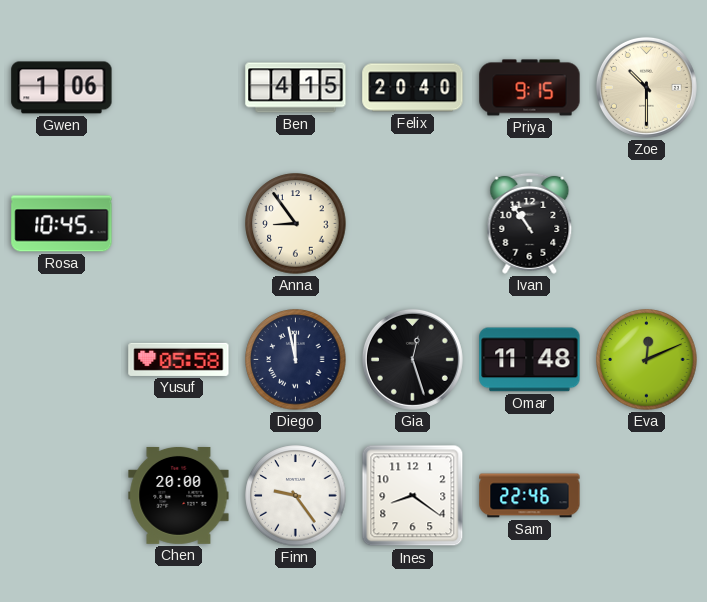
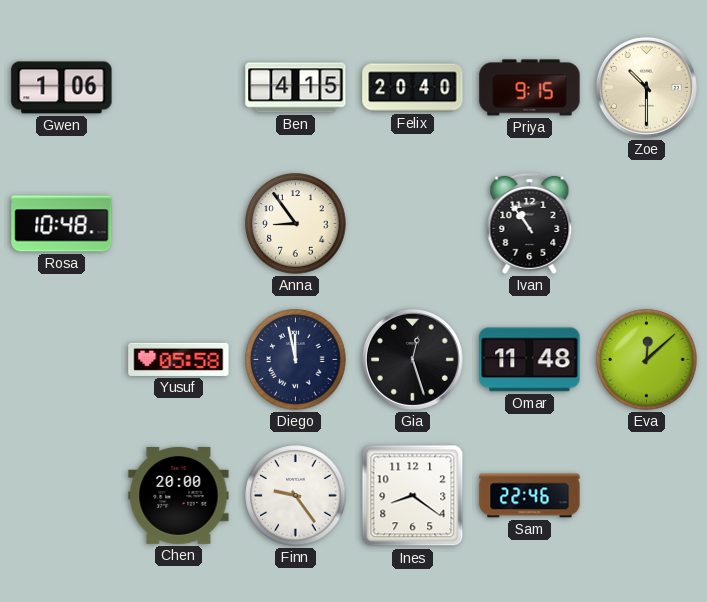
Rosa: 10:45 -> 10:48
Eva: 12:11 -> 12:08
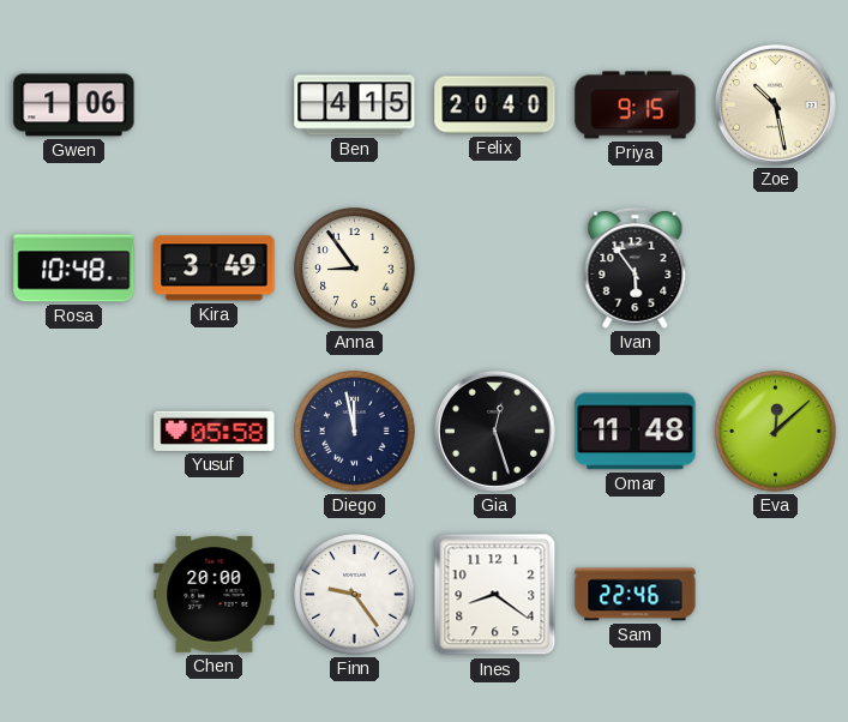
Zoe: 10:30 -> 10:28
Kira: none -> 3:49
Ivan: 10:54 -> 5:54
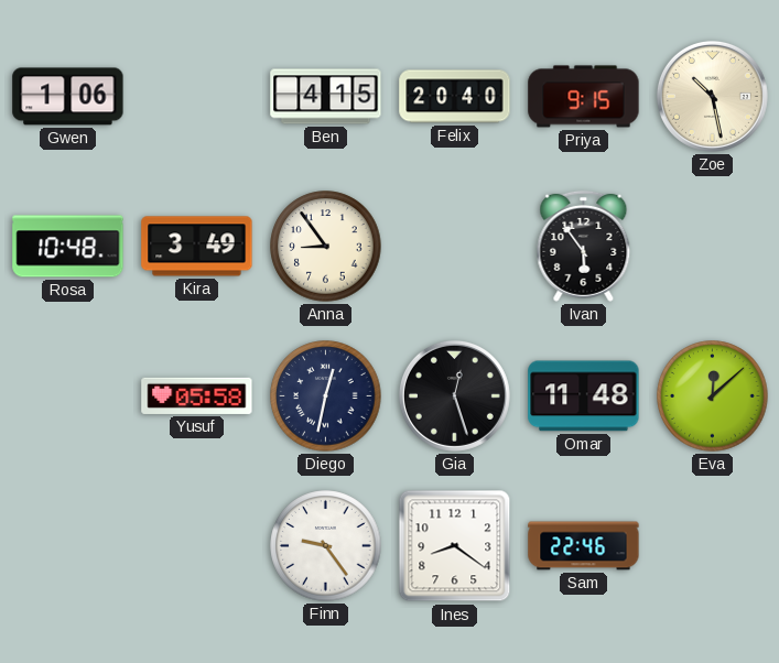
Diego: 11:58 -> 12:32
Chen: 20:00 -> none
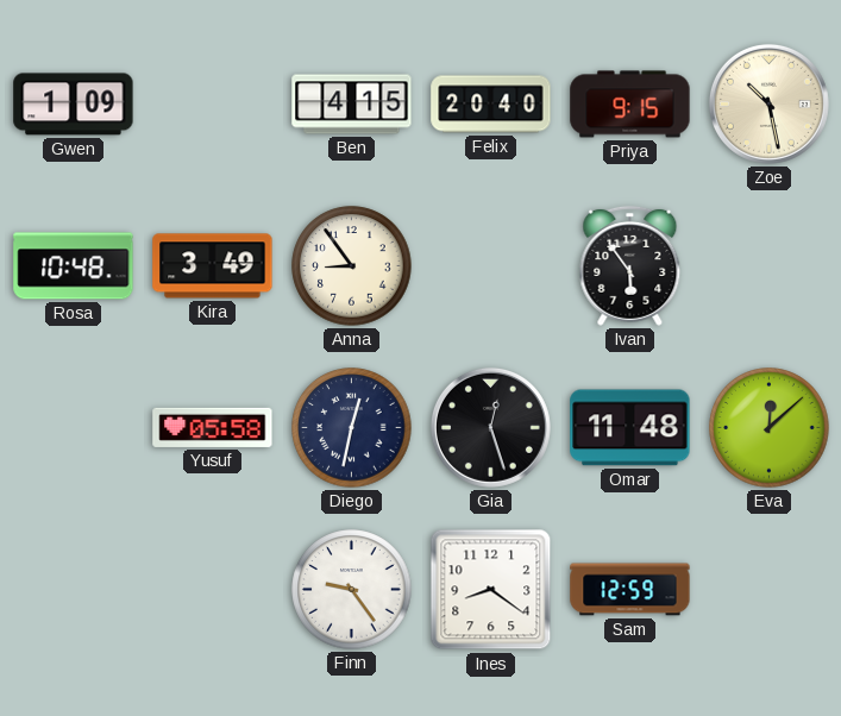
Gwen: 1:06 -> 1:09
Sam: 22:46 -> 12:59
